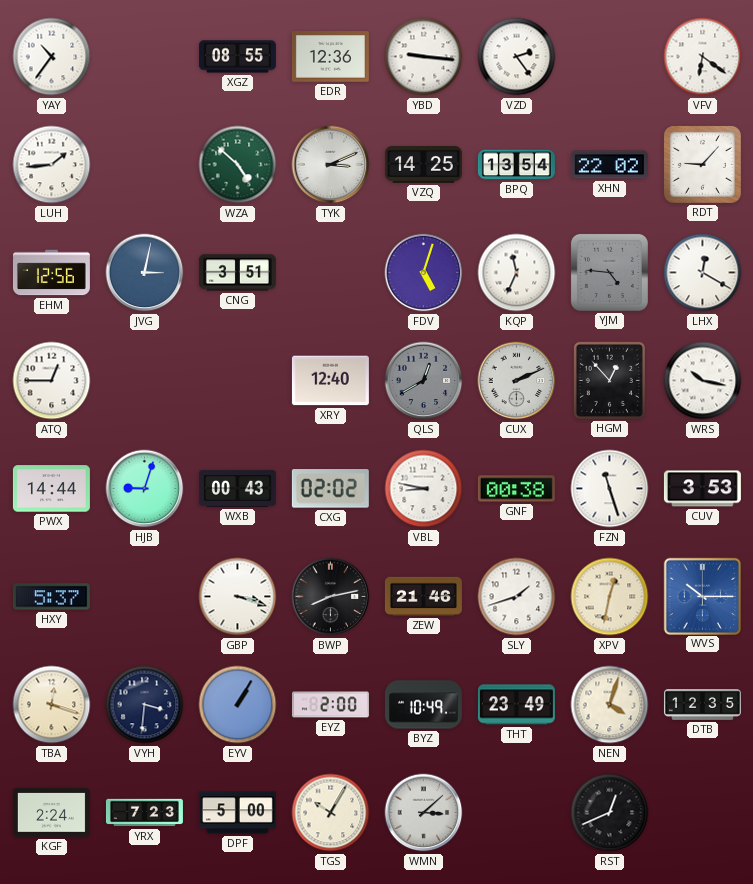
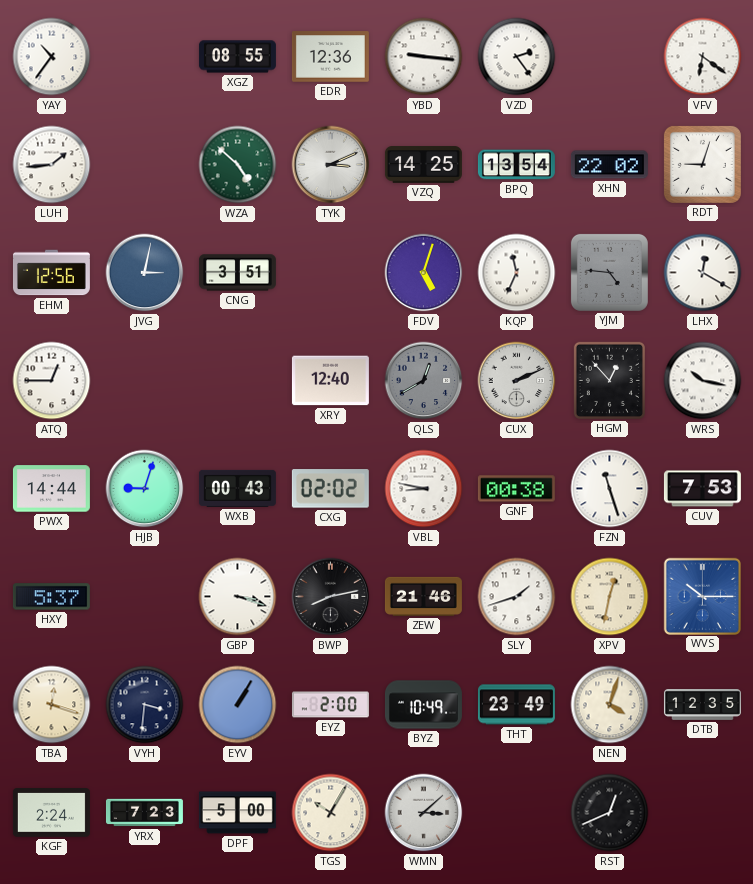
RDT: 9:07 -> 9:03
CUV: 3:53 -> 7:53
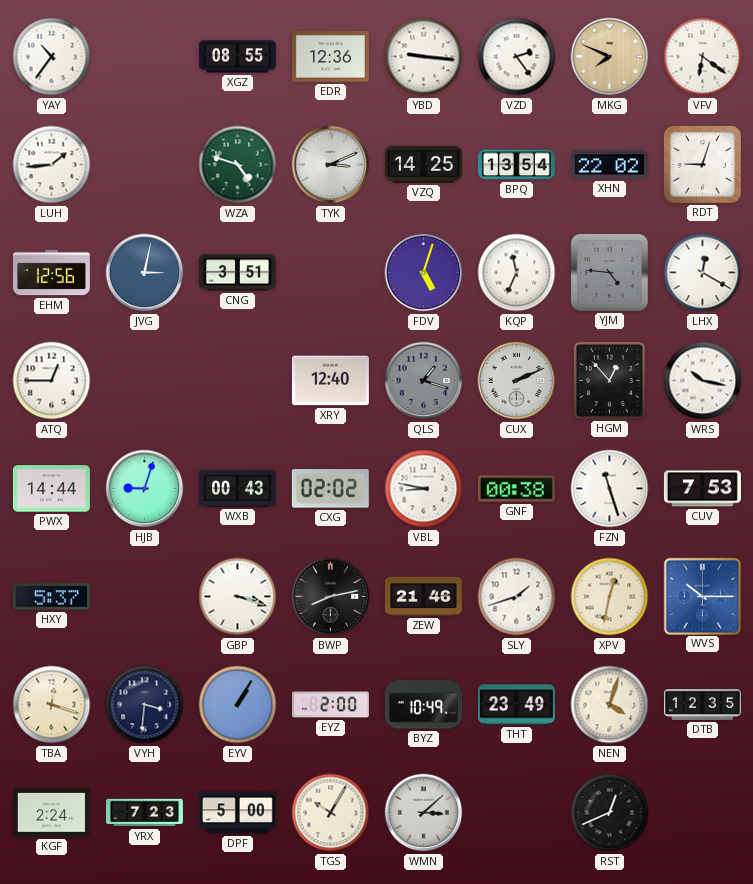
MKG: none -> 7:49
WZA: 4:52 -> 4:48
QLS: 12:40 -> 1:18
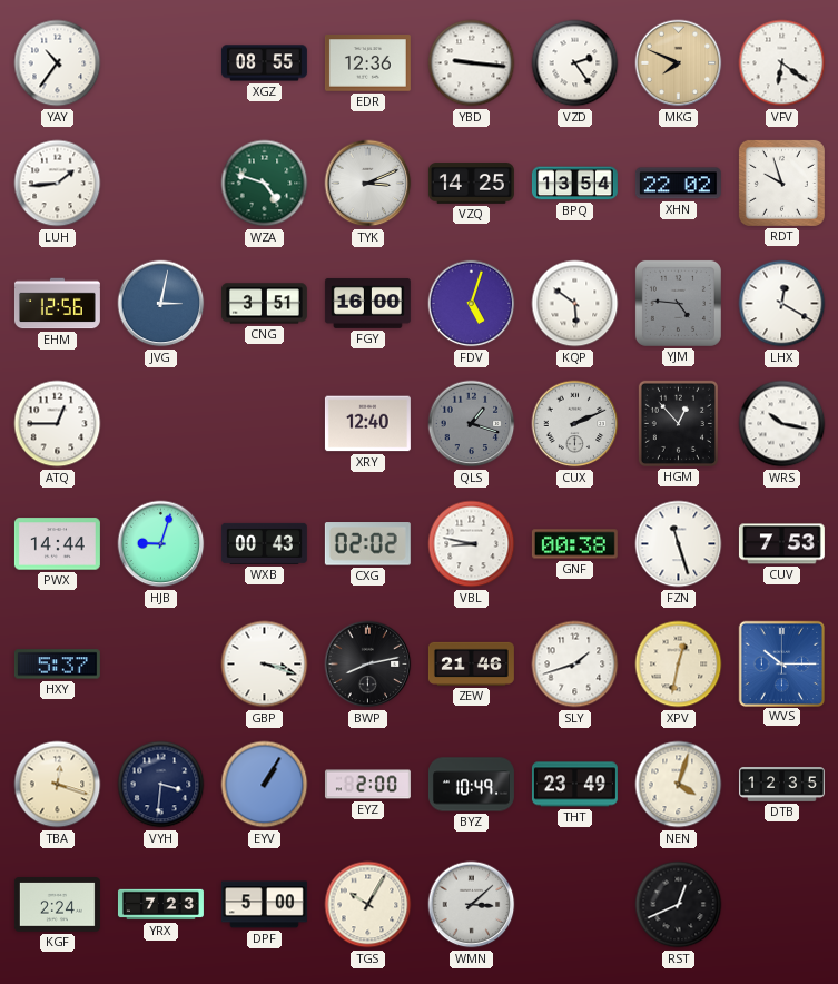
RDT: 9:03 -> 9:57
FGY: none -> 16:00
KQP: 11:34 -> 5:51
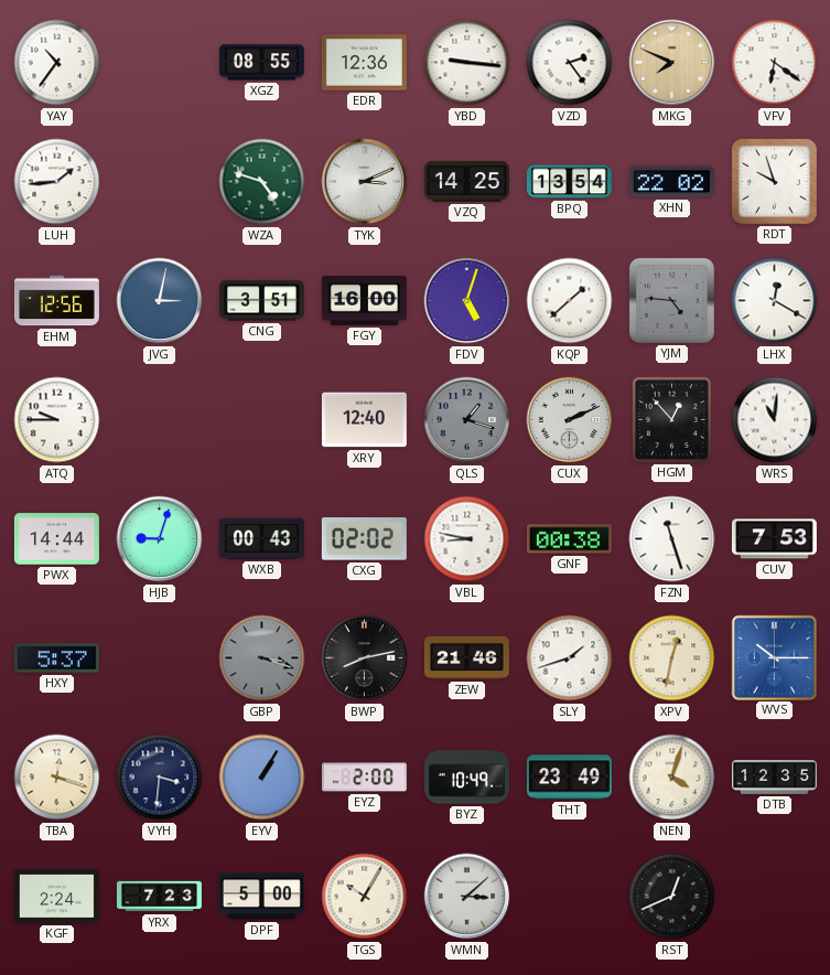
KQP: 5:51 -> 1:38
ATQ: 12:45 -> 9:45
WRS: 10:17 -> 11:01
GBP dial: white -> grey
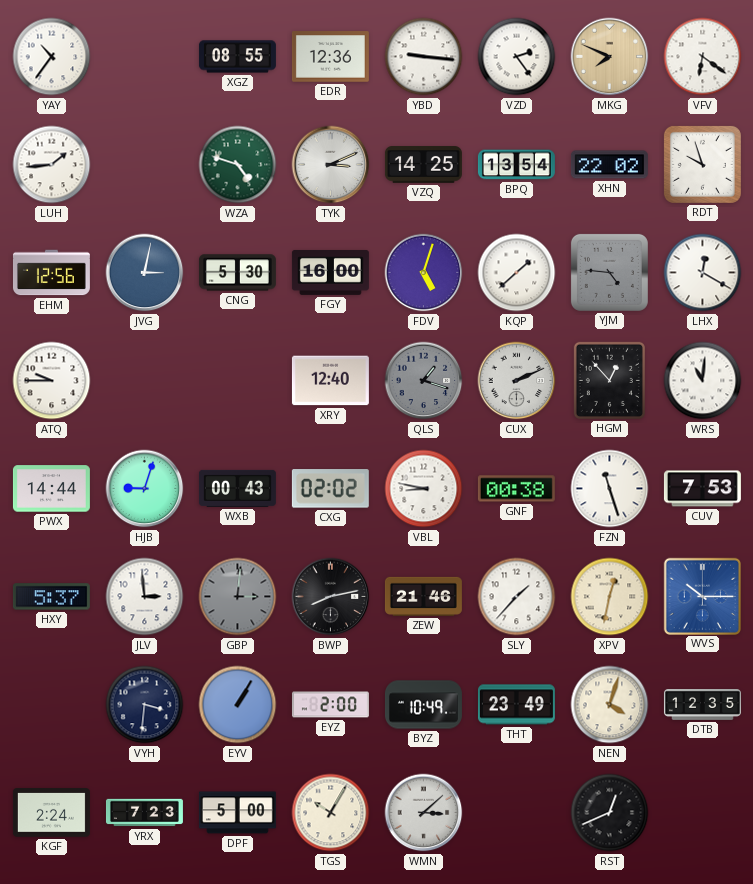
CNG: 3:51 -> 5:30
JLV: none -> 2:59
GBP: 3:18 -> 3:01
SLY: 1:42 -> 1:37
TBA: 12:18 -> none
